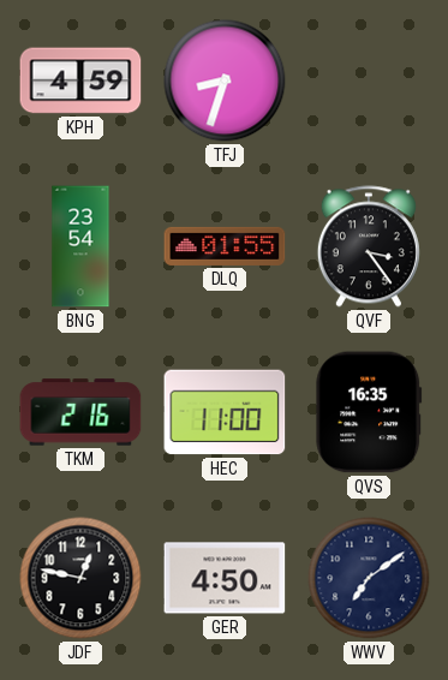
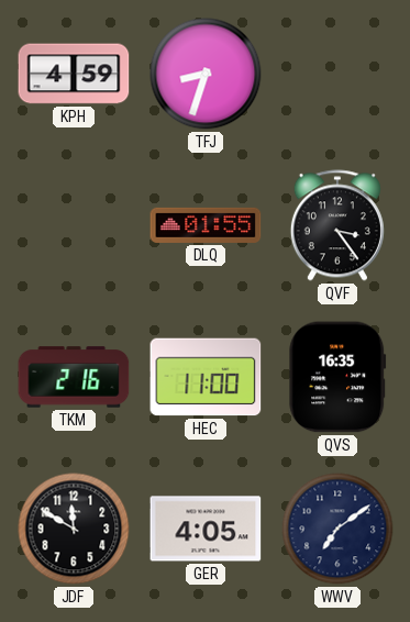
BNG: 23:54 -> none
JDF: 12:47 -> 11:50
GER: 4:50 -> 4:05
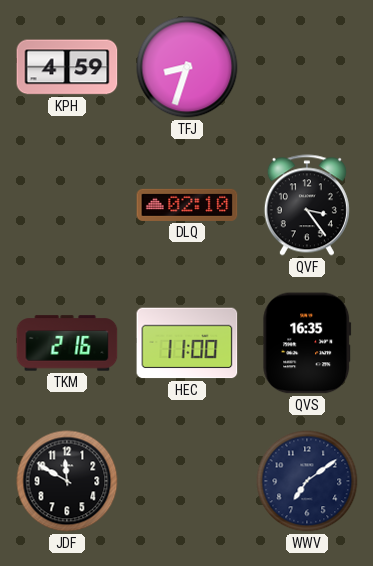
DLQ: 01:55 -> 02:10
GER: 4:05 -> none
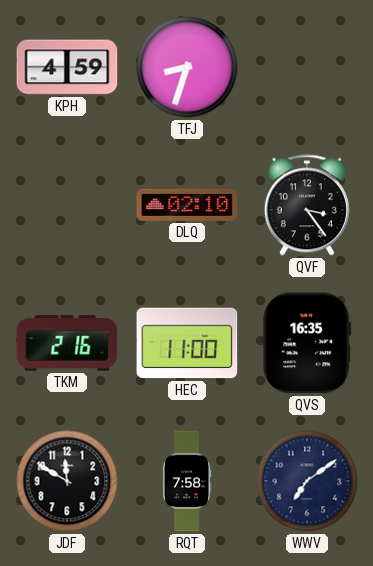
RQT: none -> 7:58
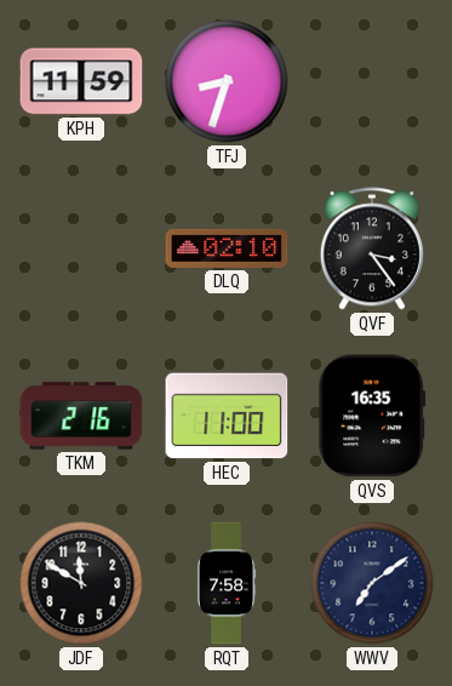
KPH: 4:59 -> 11:59
